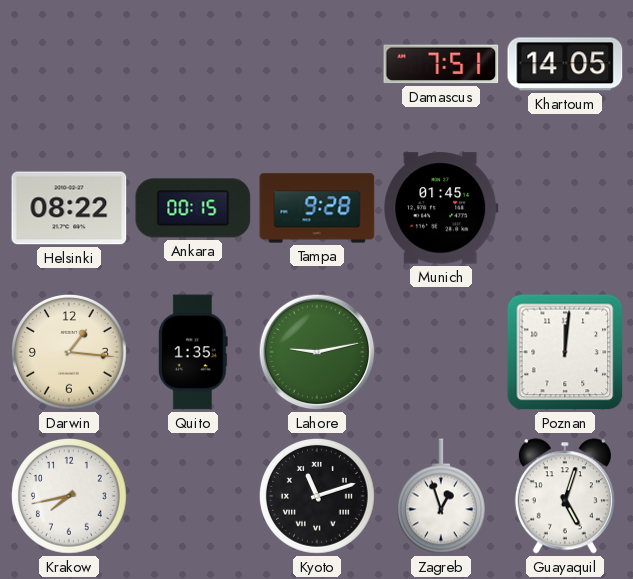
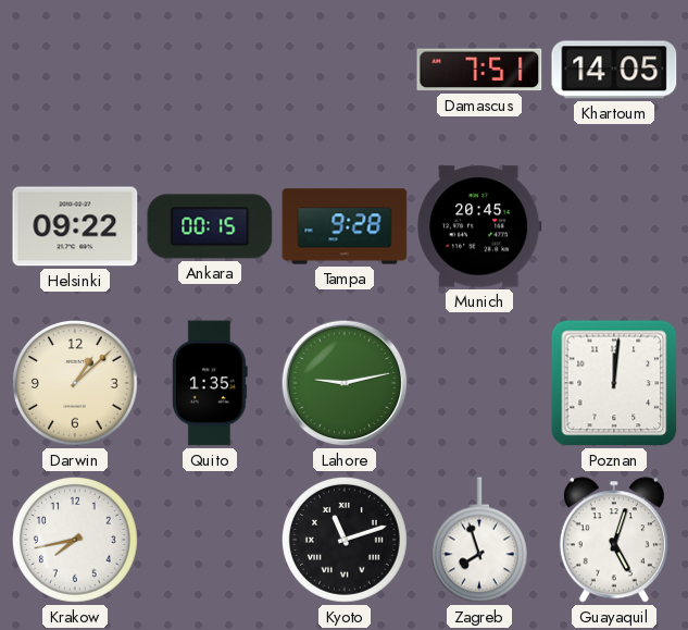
Helsinki: 08:22 -> 09:22
Munich: 01:45 -> 20:45
Darwin: 1:16 -> 1:08
Zagreb: 12:57 -> 7:57
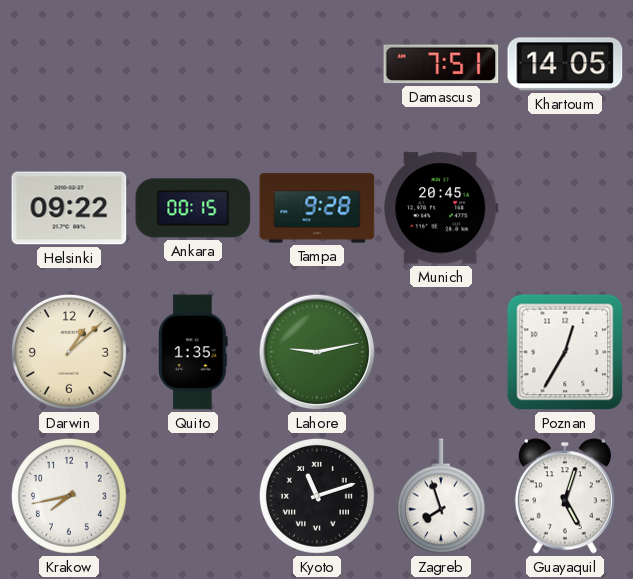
Poznan: 12:01 -> 12:35
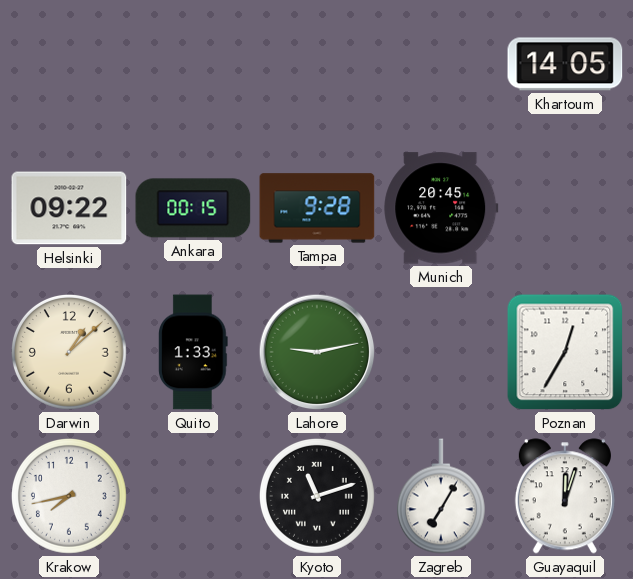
Damascus: 7:51 -> none
Quito: 1:35 -> 1:33
Zagreb: 7:57 -> 7:05
Guayaquil: 5:03 -> 12:03
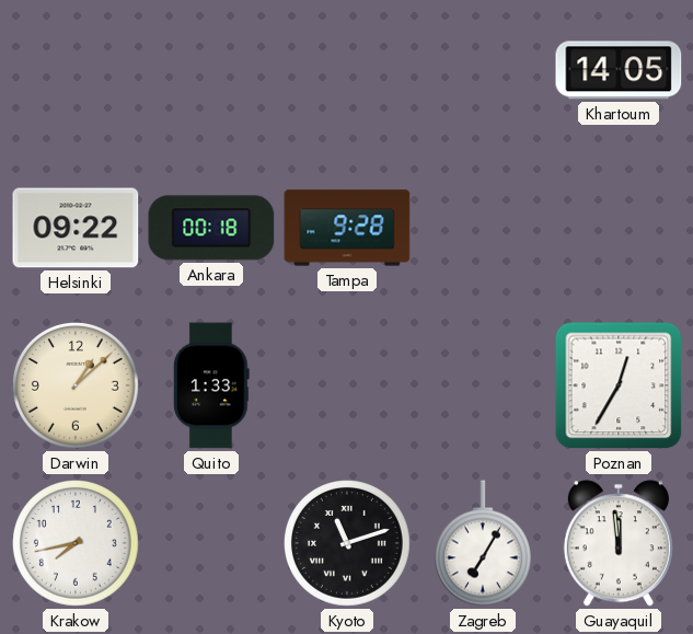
Ankara: 00:15 -> 00:18
Munich: 20:45 -> none
Lahore: 9:13 -> none
Guayaquil: 12:03 -> 11:59
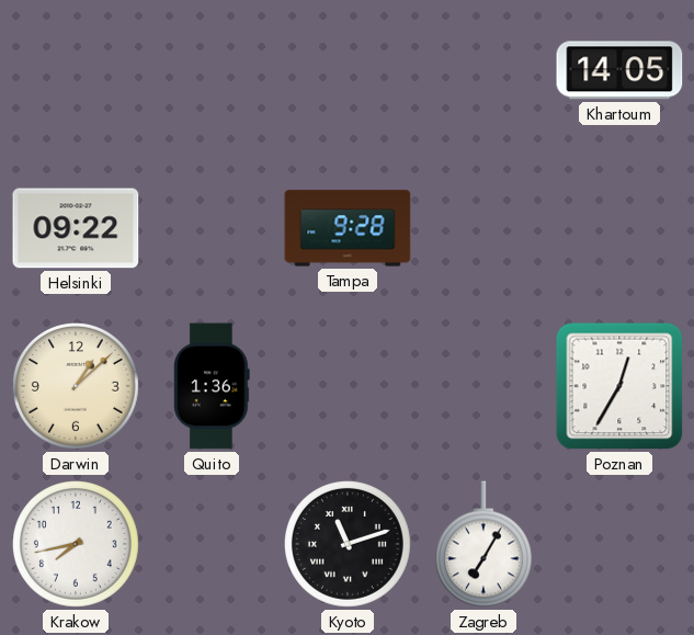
Ankara: 00:18 -> none
Quito: 1:33 -> 1:36
Guayaquil: 11:59 -> none
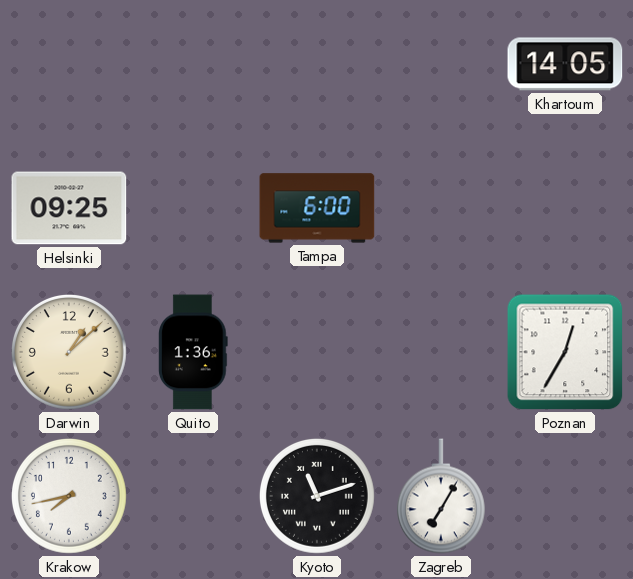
Helsinki: 09:22 -> 09:25
Tampa: 9:28 -> 6:00
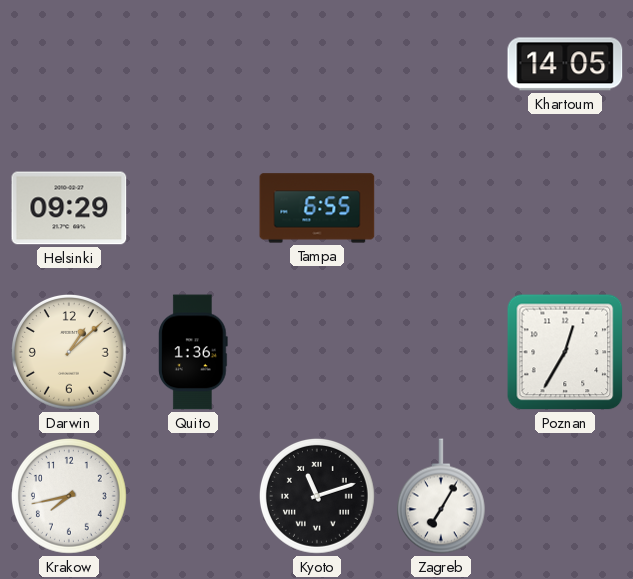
Helsinki: 09:25 -> 09:29
Tampa: 6:00 -> 6:55
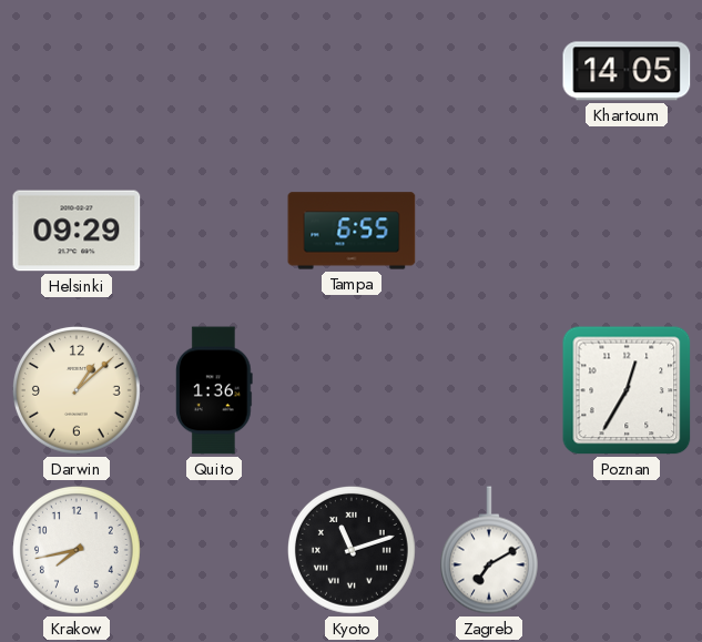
Zagreb: 7:05 -> 7:10
